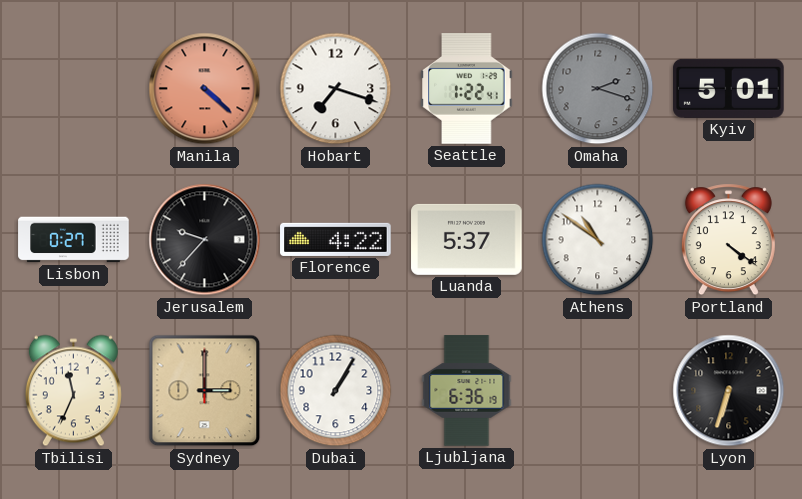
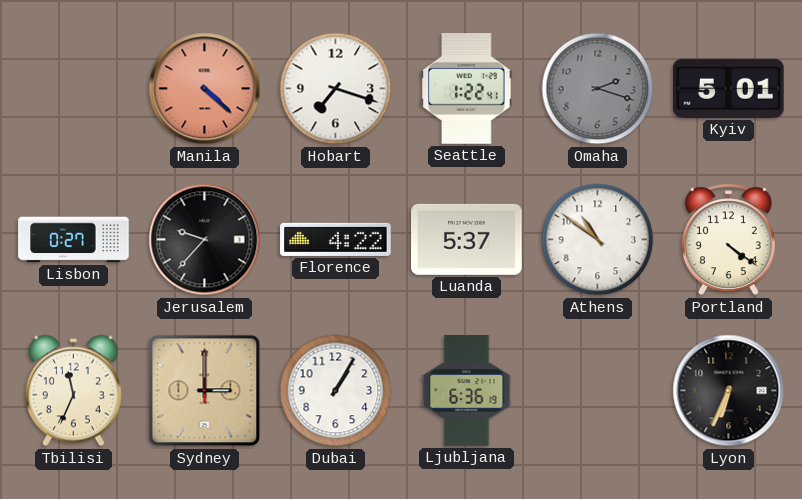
Lyon: 6:33 -> 6:34
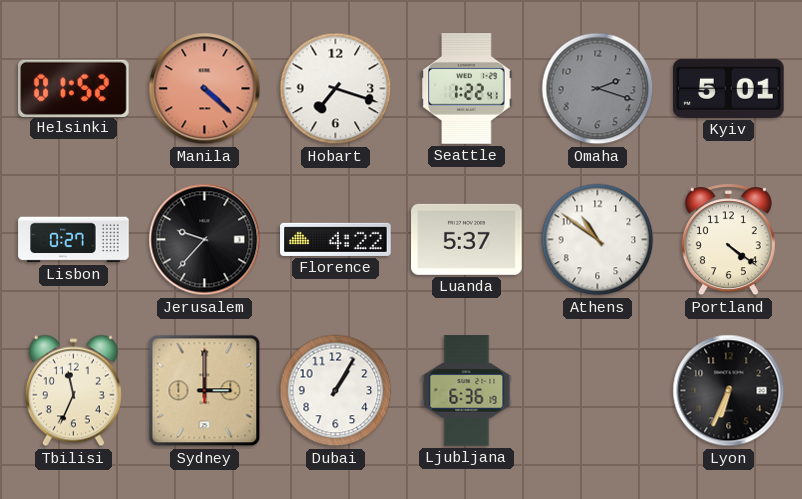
Helsinki: none -> 01:52
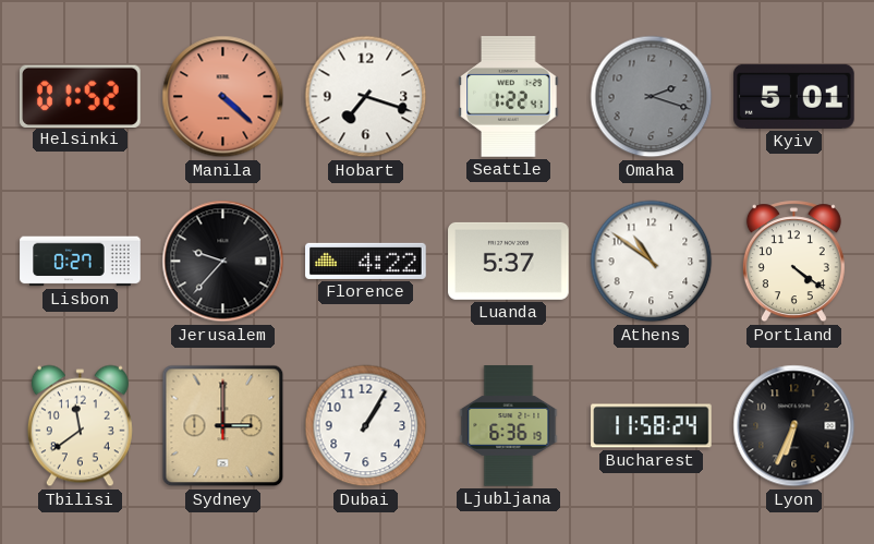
Tbilisi: 11:34 -> 11:39
Bucharest: none -> 11:58
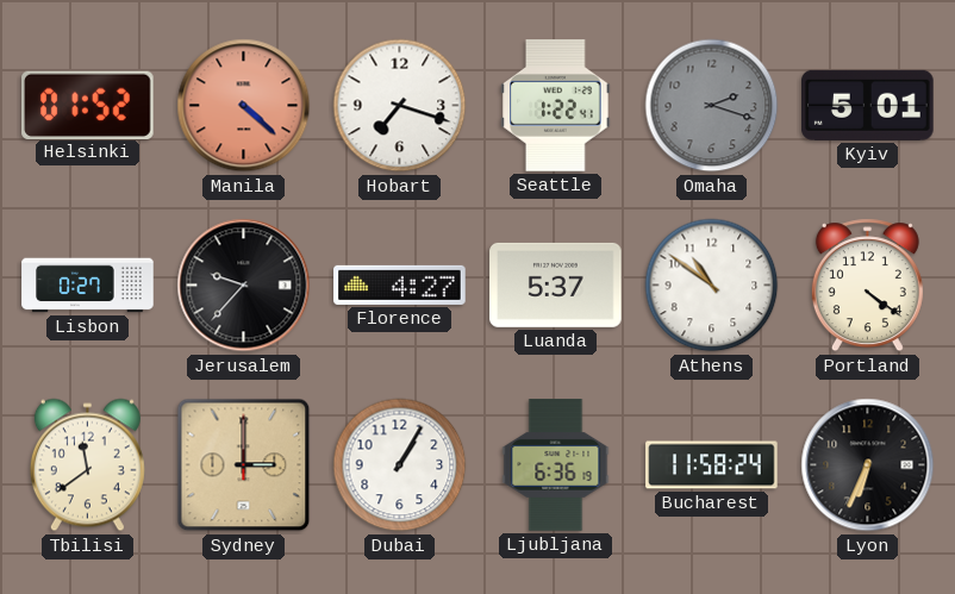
Florence: 4:22 -> 4:27
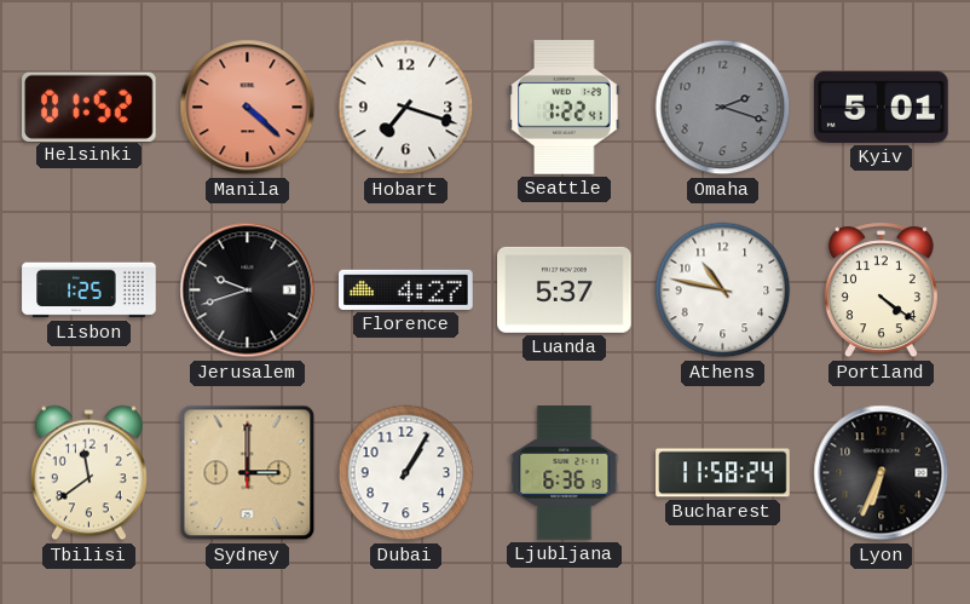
Lisbon: 0:27 -> 1:25
Jerusalem: 9:37 -> 9:42
Athens: 10:51 -> 10:47
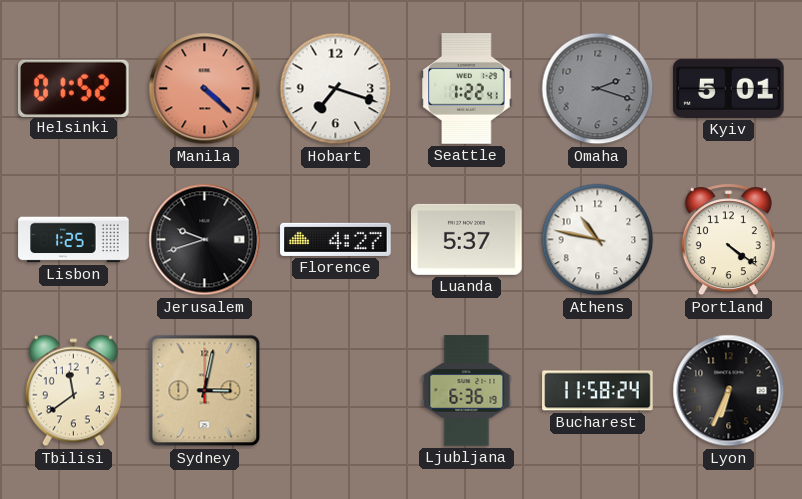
Sydney: 3:00 -> 3:02
Dubai: 1:05 -> none
